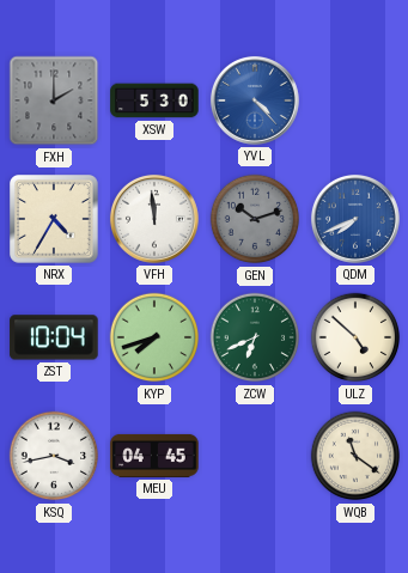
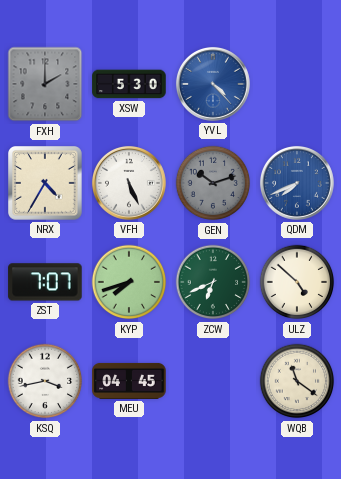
VFH: 11:59 -> 5:26
ZST: 10:04 -> 7:07
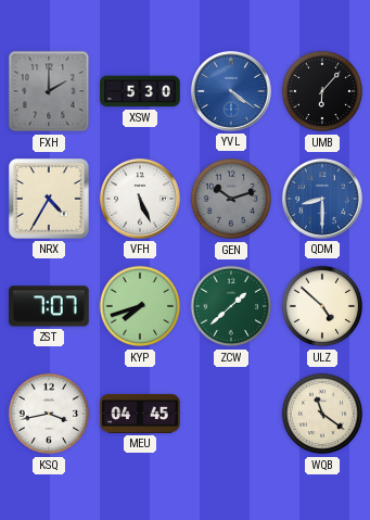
YVL: 4:23 -> 4:21
UMB: none -> 6:07
QDM: 7:41 -> 8:30
ZCW: 6:41 -> 1:38
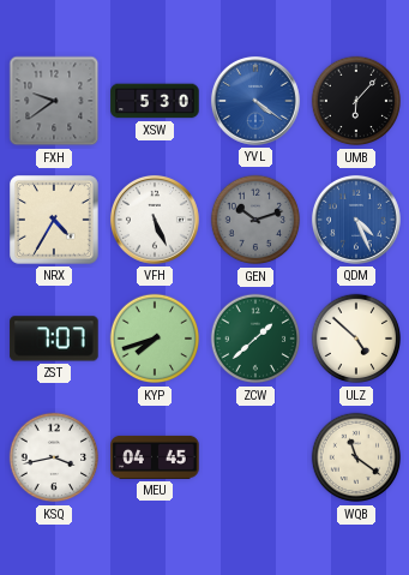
FXH: 2:00 -> 9:39
QDM: 8:30 -> 4:26
